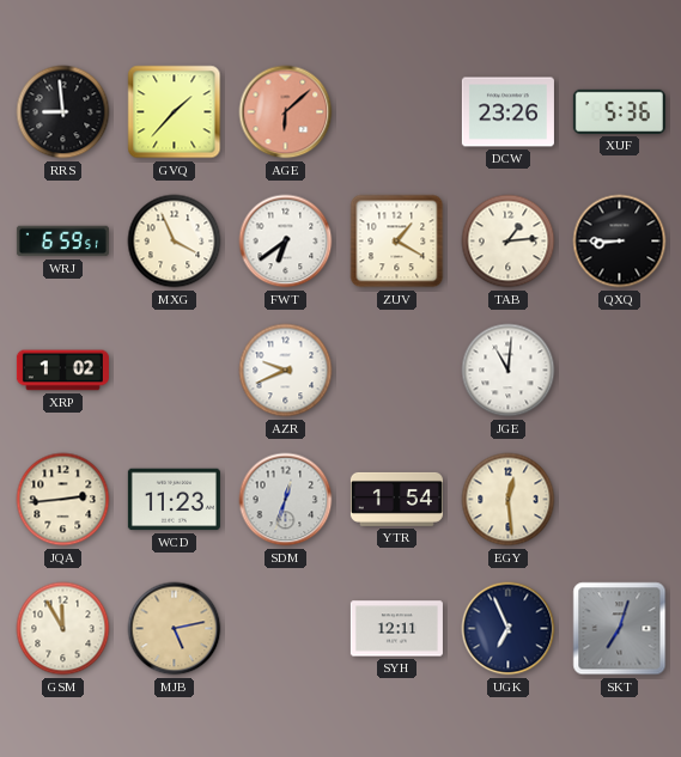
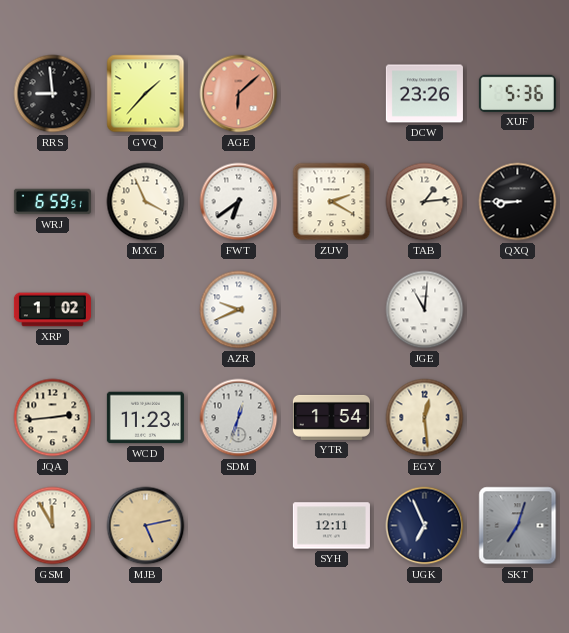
ZUV: 1:20 -> 2:20
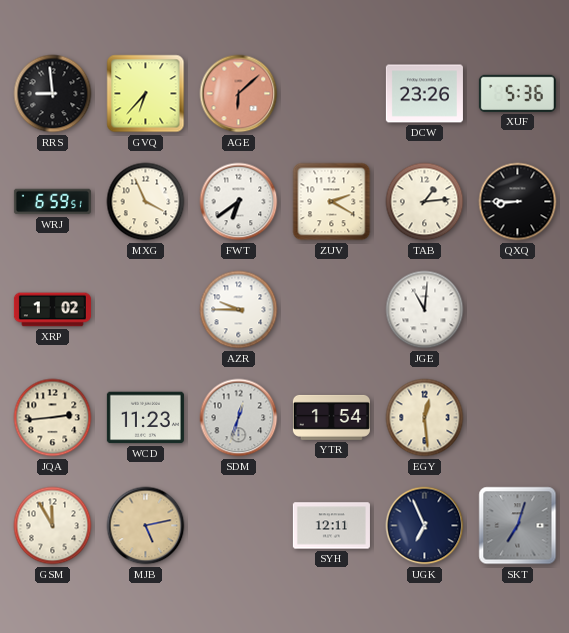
GVQ: 1:37 -> 6:37
AZR: 9:41 -> 9:45
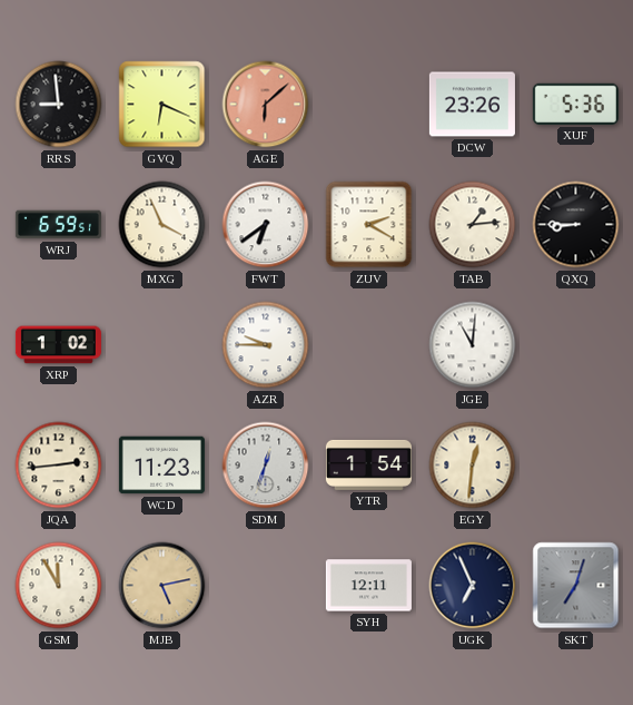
GVQ: 6:37 -> 6:19
EGY: 12:29 -> 12:31
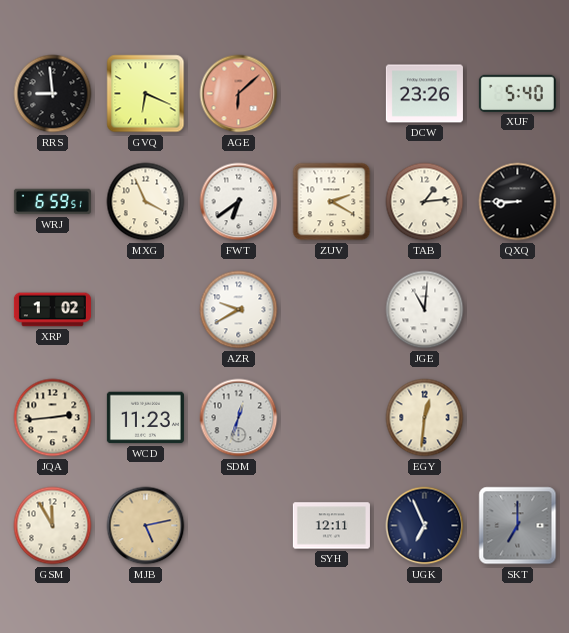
XUF: 5:36 -> 5:40
AZR: 9:45 -> 9:40
YTR: 1:54 -> none
SKT: 7:03 -> 7:00
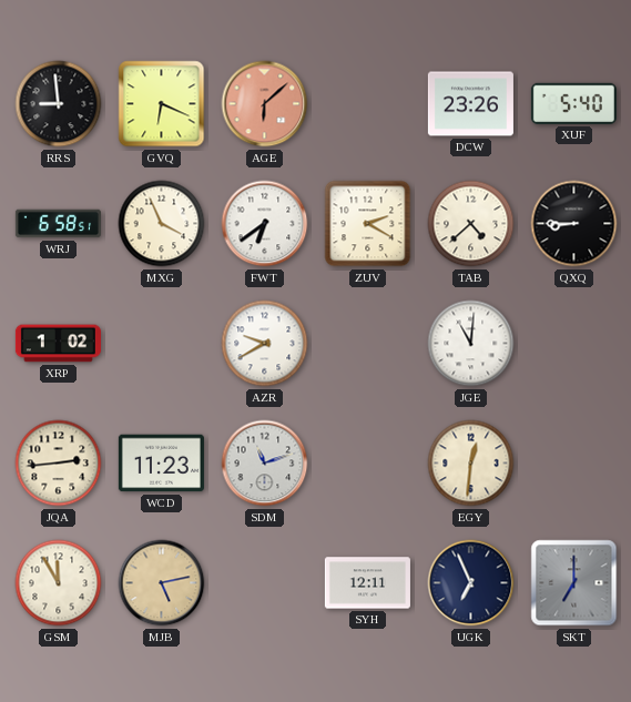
WRJ: 6:59 -> 6:58
TAB: 1:14 -> 4:38
SDM: 12:33 -> 11:12
